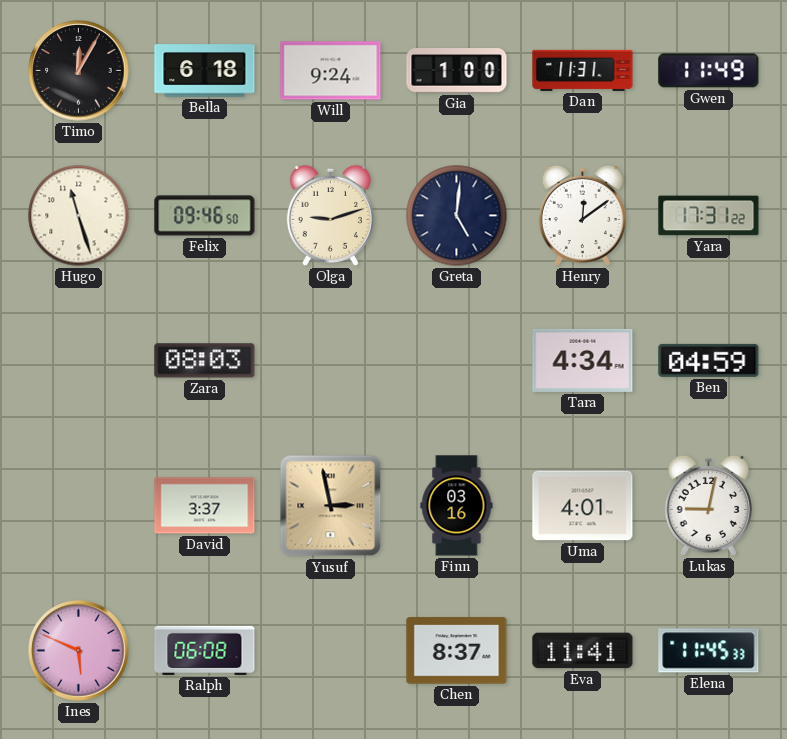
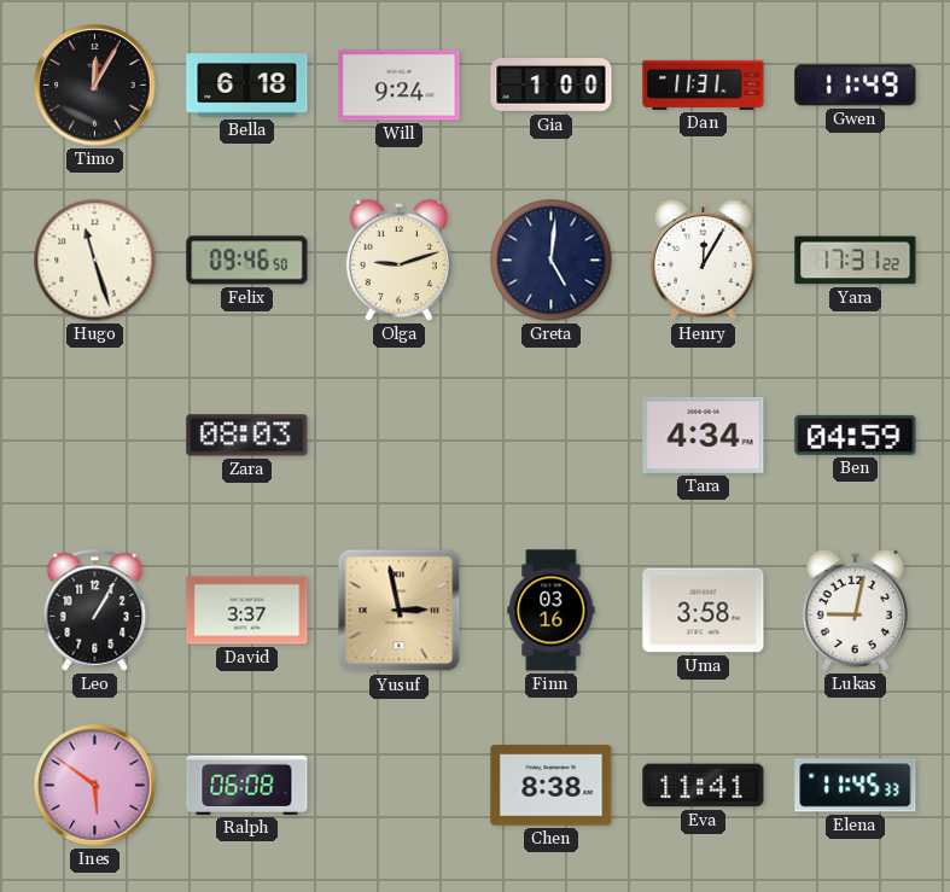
Henry: 12:09 -> 12:05
Leo: none -> 1:05
Uma: 4:01 -> 3:58
Ines: 5:49 -> 5:51
Chen: 8:37 -> 8:38
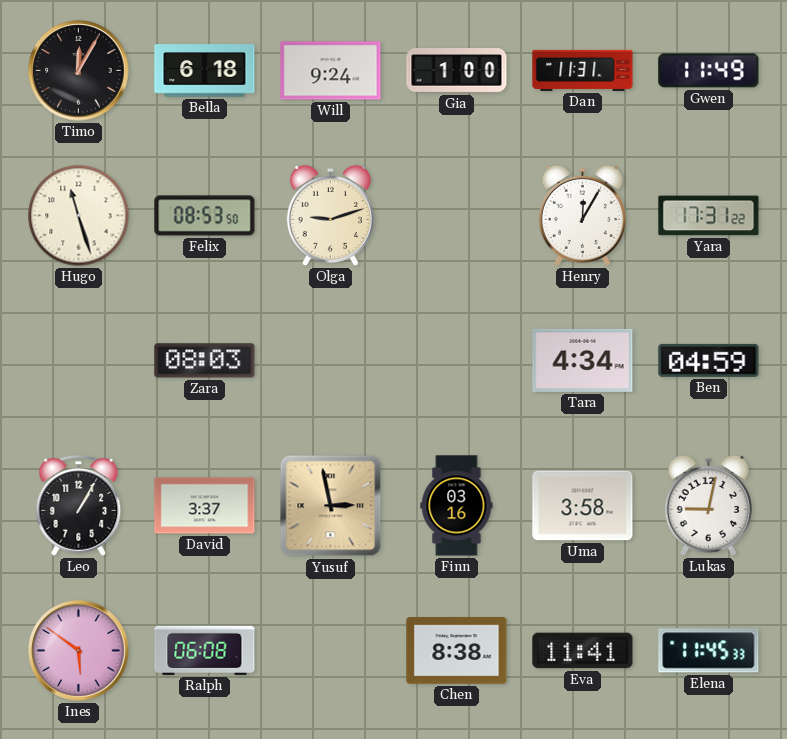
Felix: 09:46 -> 08:53
Greta: 5:01 -> none
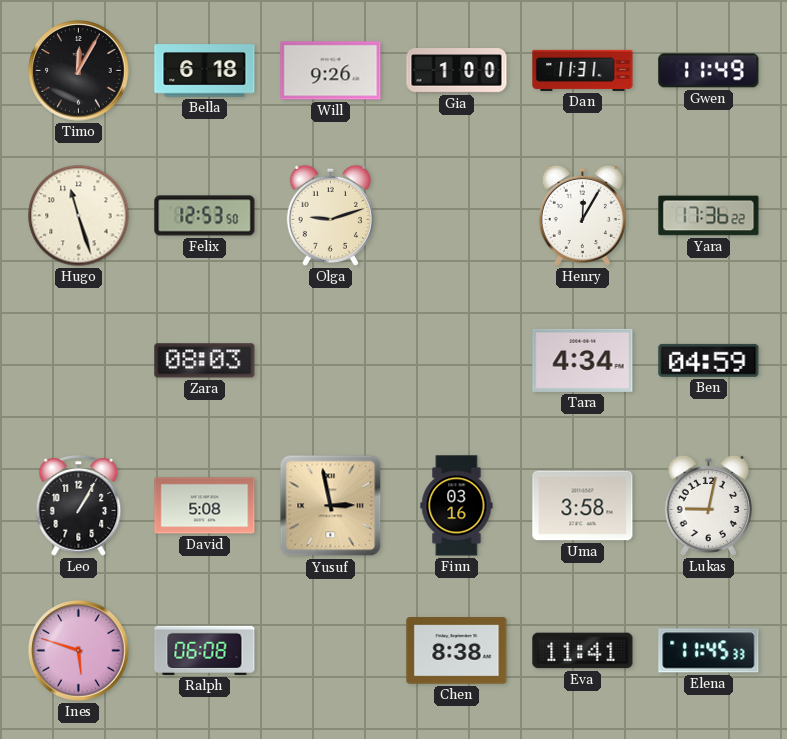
Will: 9:24 -> 9:26
Felix: 08:53 -> 12:53
Yara: 17:31 -> 17:36
David: 3:37 -> 5:08
Ines: 5:51 -> 5:48
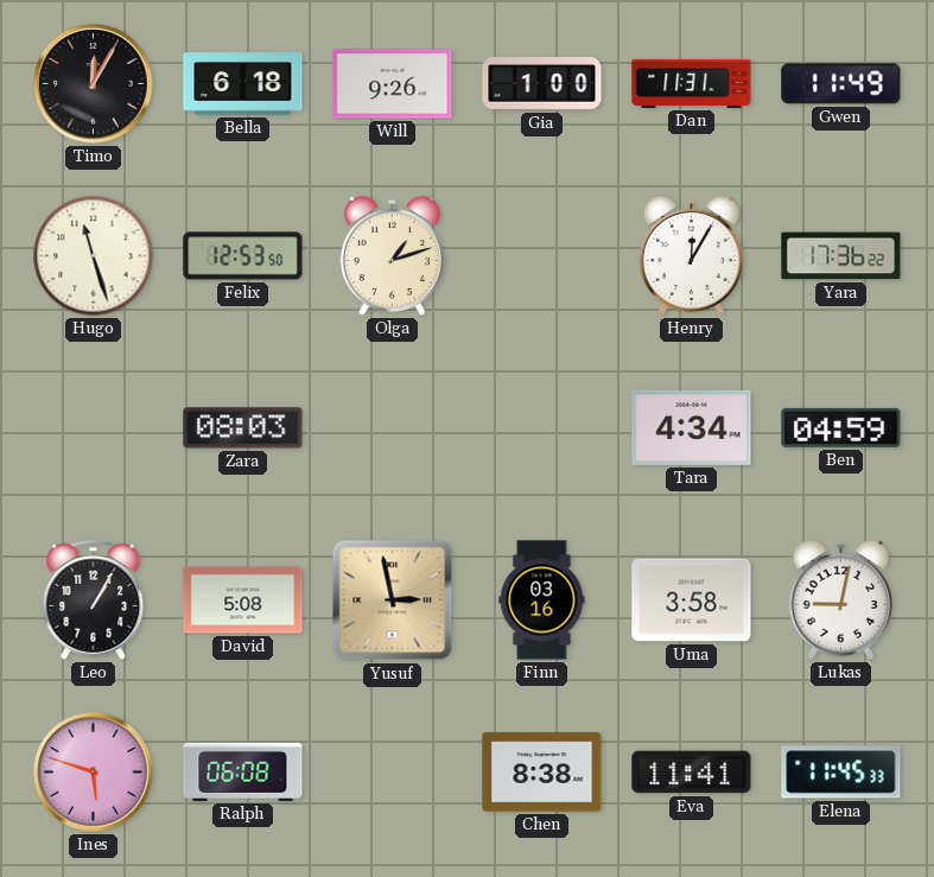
Olga: 9:12 -> 1:12
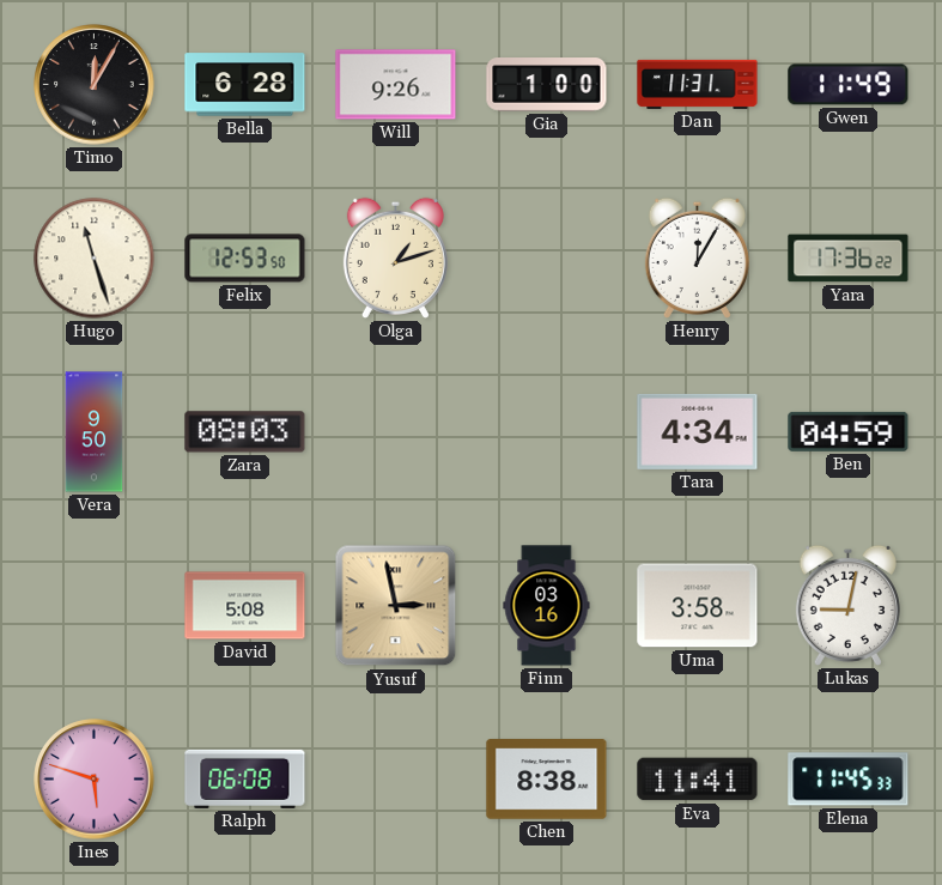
Bella: 6:18 -> 6:28
Vera: none -> 9:50
Leo: 1:05 -> none
